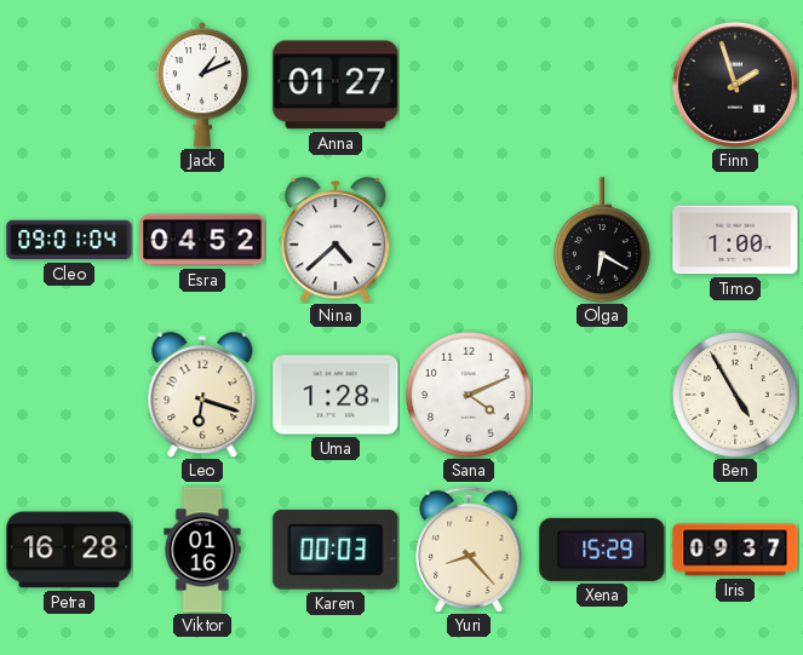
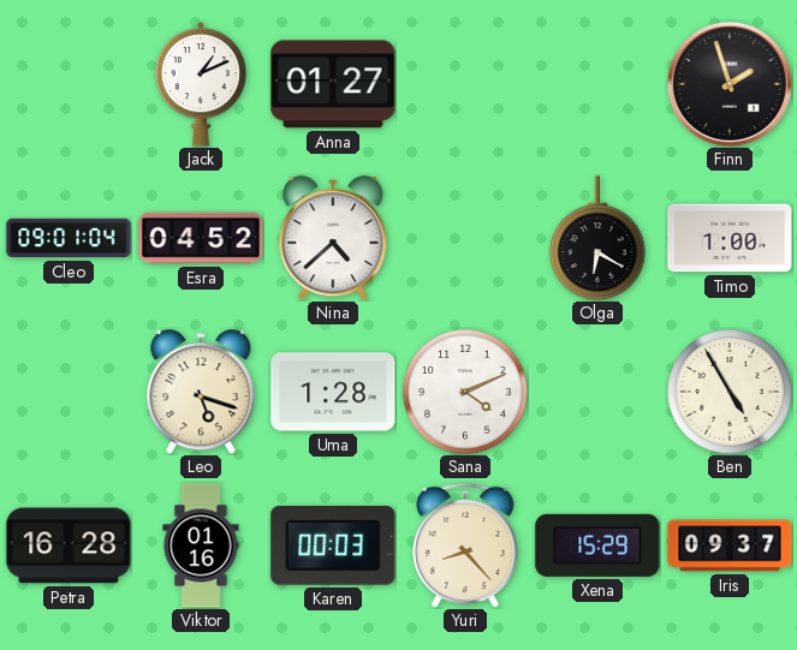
Leo: 6:18 -> 5:18
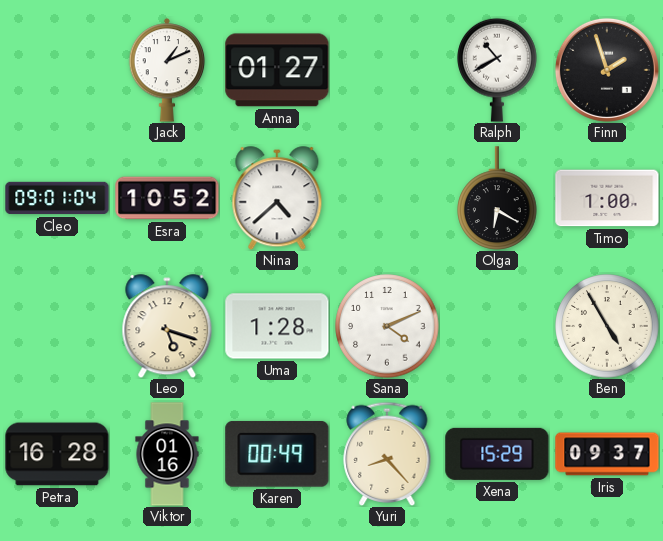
Ralph: none -> 10:40
Esra: 04:52 -> 10:52
Karen: 00:03 -> 00:49
